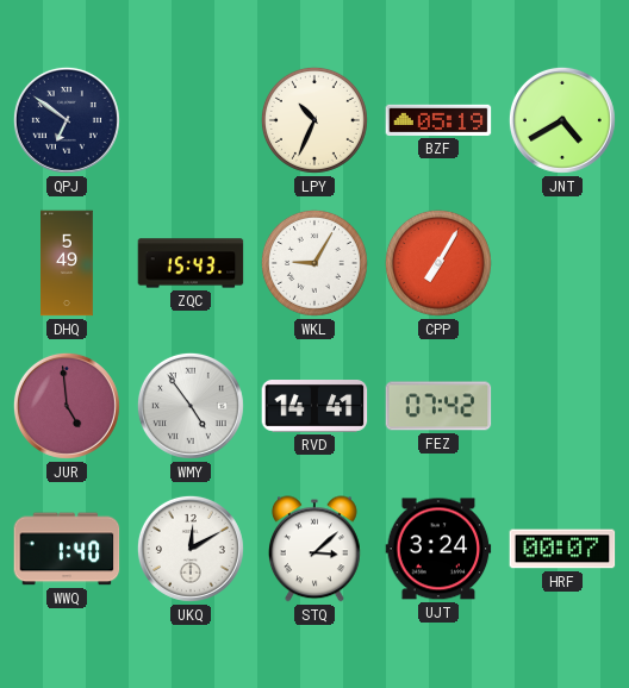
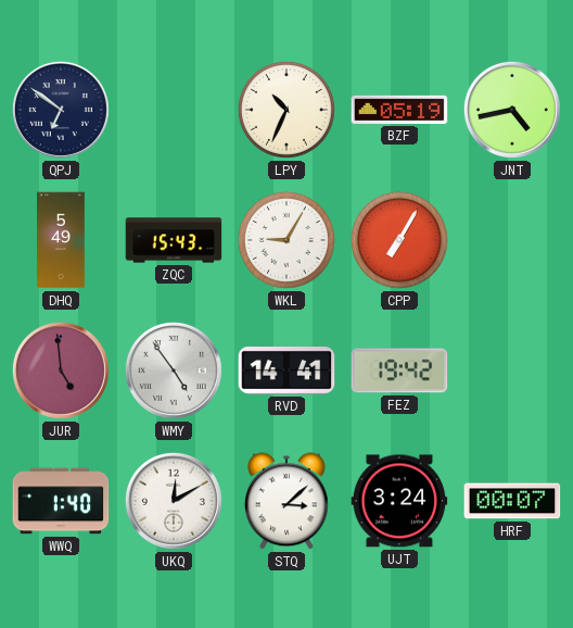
JNT: 4:40 -> 4:43
FEZ: 07:42 -> 19:42
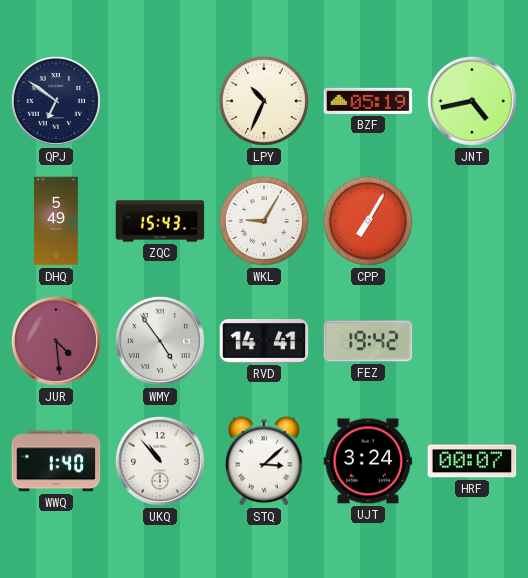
JUR: 4:59 -> 4:29
UKQ: 12:10 -> 10:53
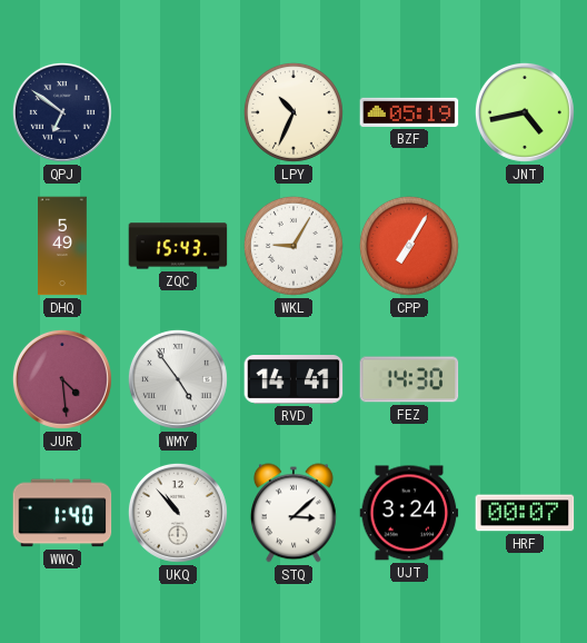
FEZ: 19:42 -> 14:30
